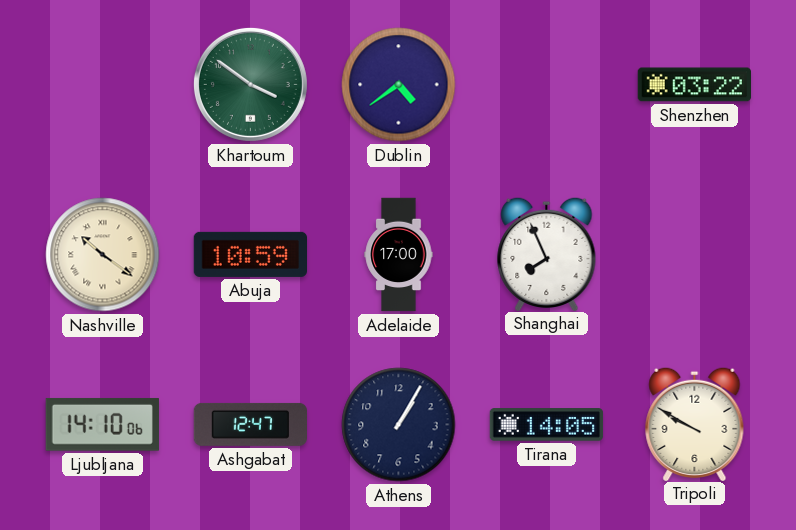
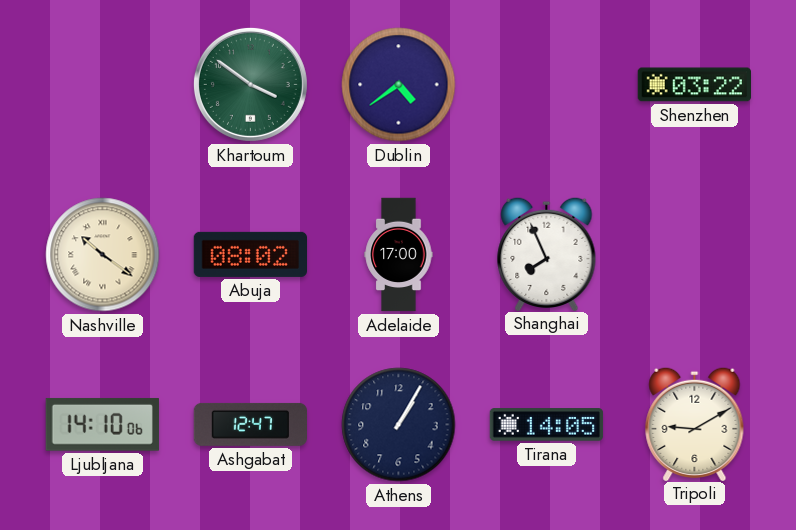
Abuja: 10:59 -> 08:02
Tripoli: 9:50 -> 9:10
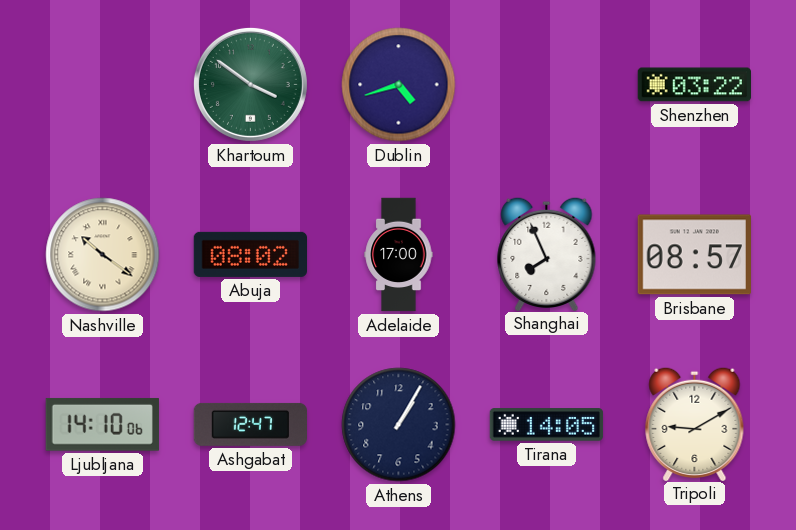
Dublin: 4:39 -> 4:42
Brisbane: none -> 08:57
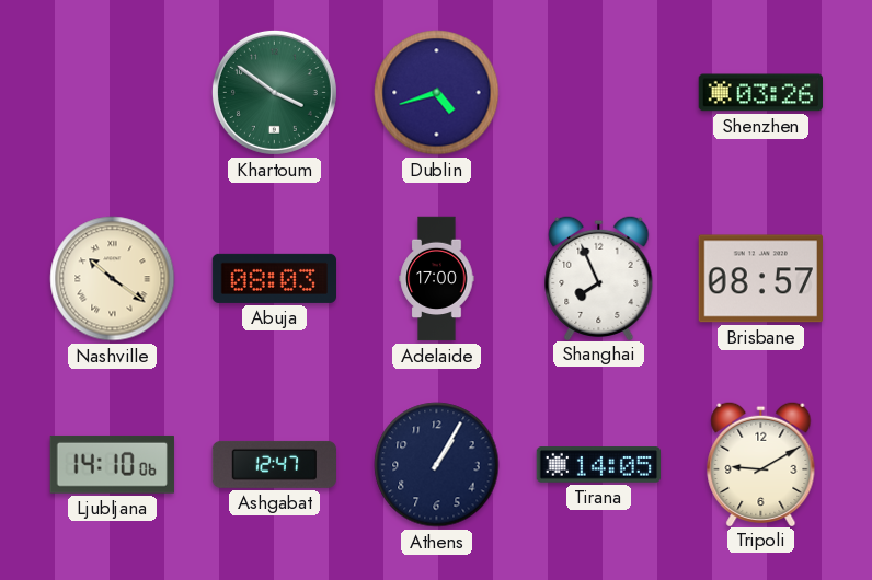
Shenzhen: 03:22 -> 03:26
Abuja: 08:02 -> 08:03
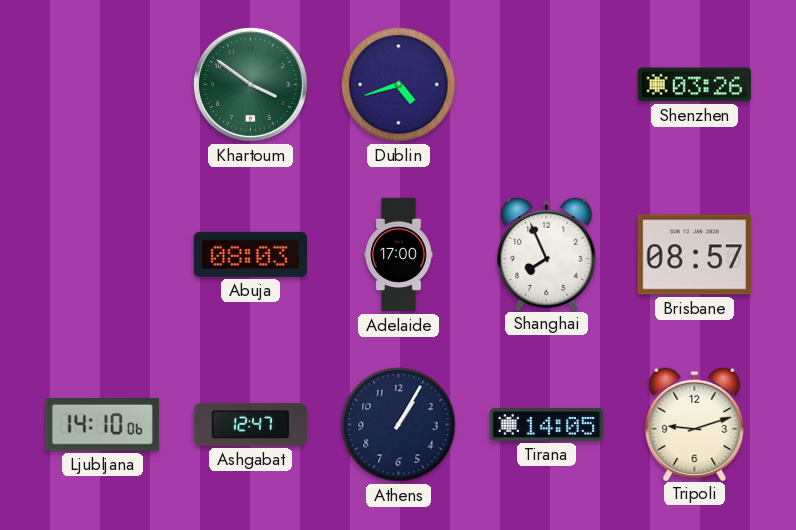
Nashville: 10:21 -> none
Tripoli: 9:10 -> 9:12
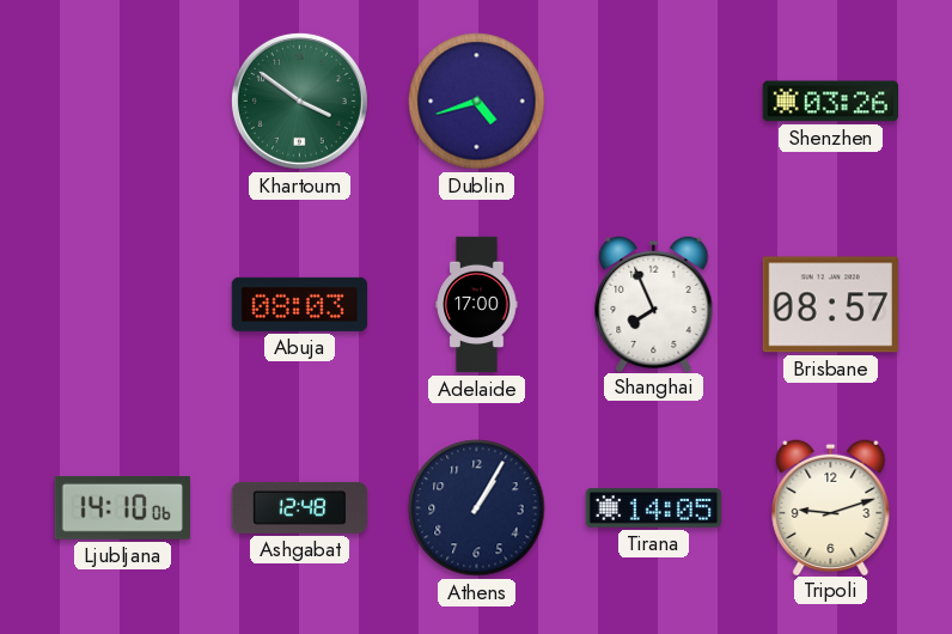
Ashgabat: 12:47 -> 12:48
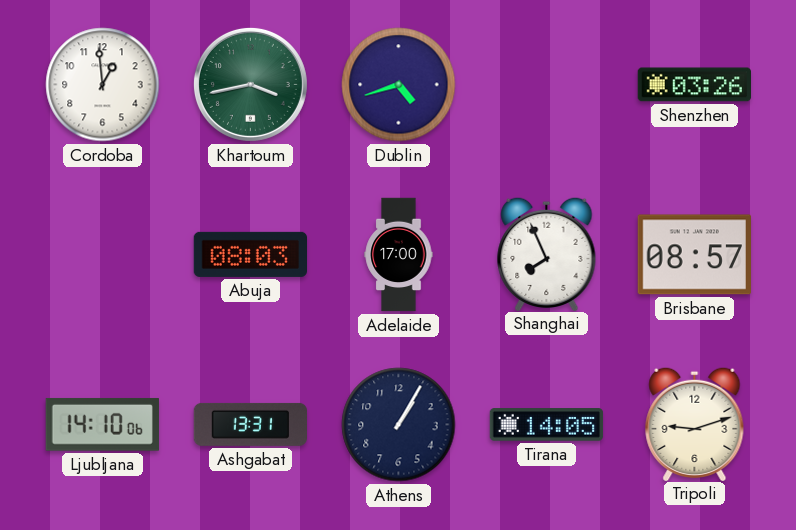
Cordoba: none -> 12:59
Khartoum: 3:51 -> 3:43
Ashgabat: 12:48 -> 13:31
